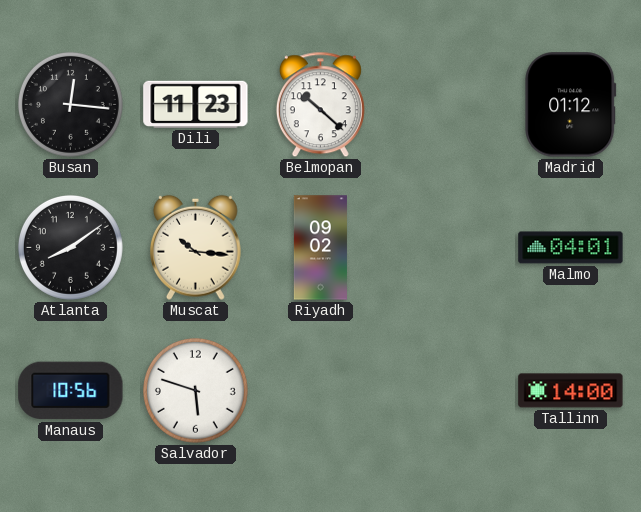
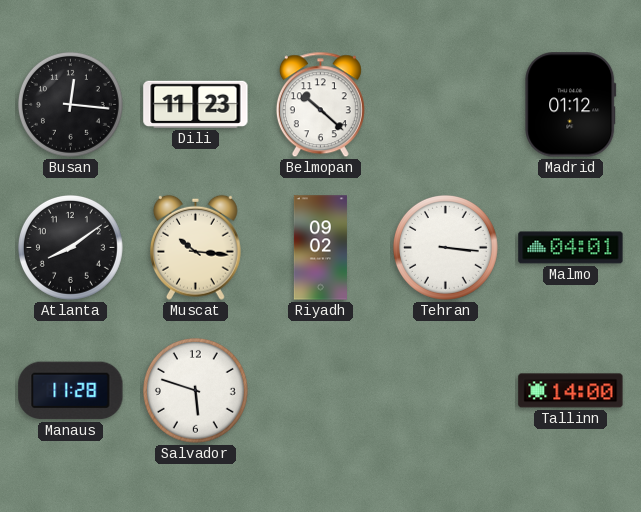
Tehran: none -> 3:16
Manaus: 10:56 -> 11:28
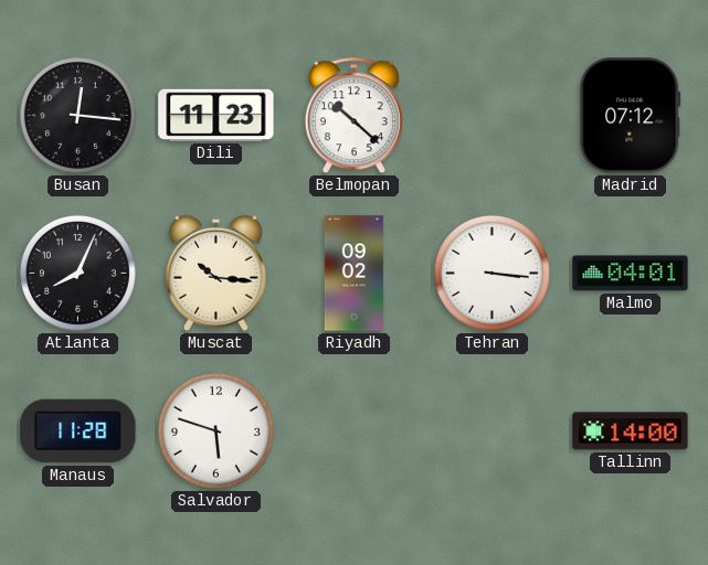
Madrid: 01:12 -> 07:12
Atlanta: 8:09 -> 8:04
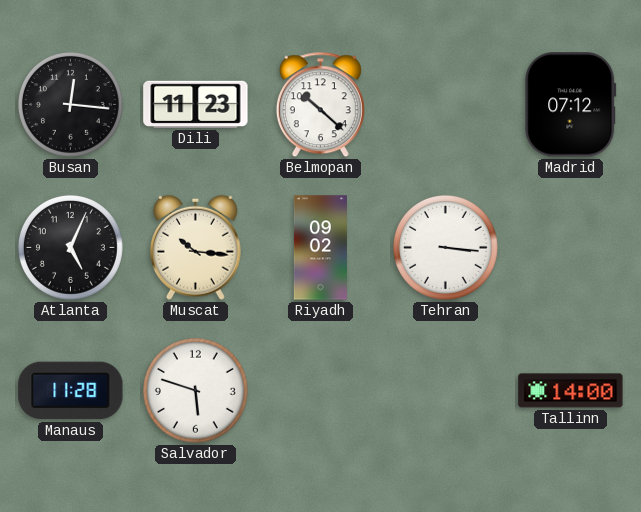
Atlanta: 8:04 -> 5:04
Malmo: 04:01 -> none
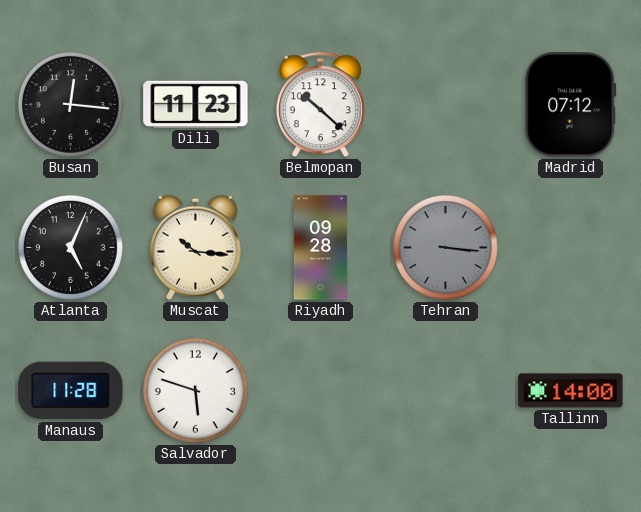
Riyadh: 09:02 -> 09:28
Tehran dial: white -> grey
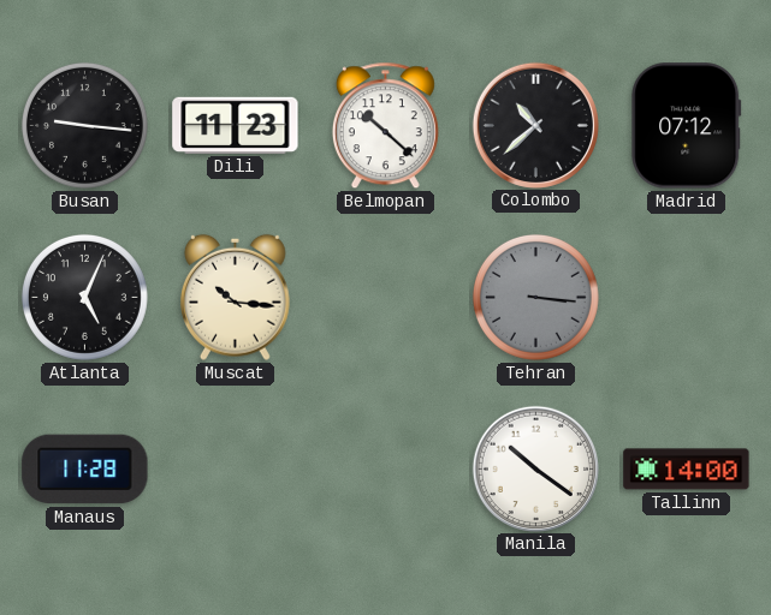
Busan: 12:16 -> 9:16
Colombo: none -> 10:38
Riyadh: 09:28 -> none
Salvador: 5:48 -> none
Manila: none -> 10:21
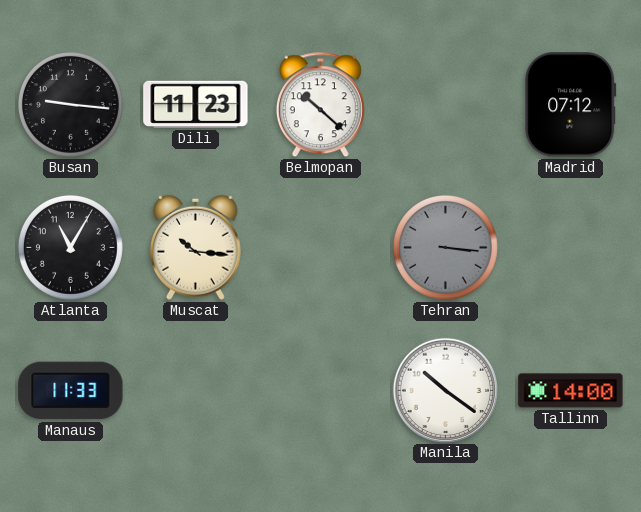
Colombo: 10:38 -> none
Atlanta: 5:04 -> 11:05
Manaus: 11:28 -> 11:33
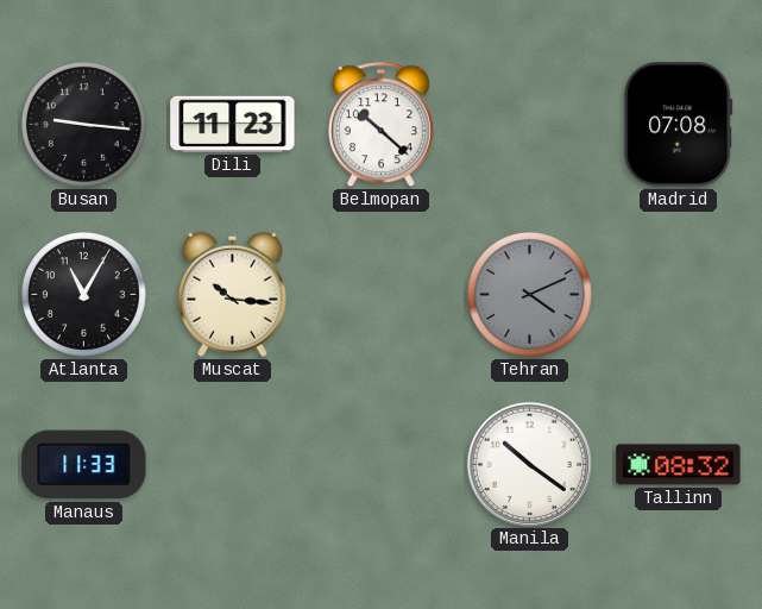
Madrid: 07:12 -> 07:08
Tehran: 3:16 -> 4:11
Tallinn: 14:00 -> 08:32
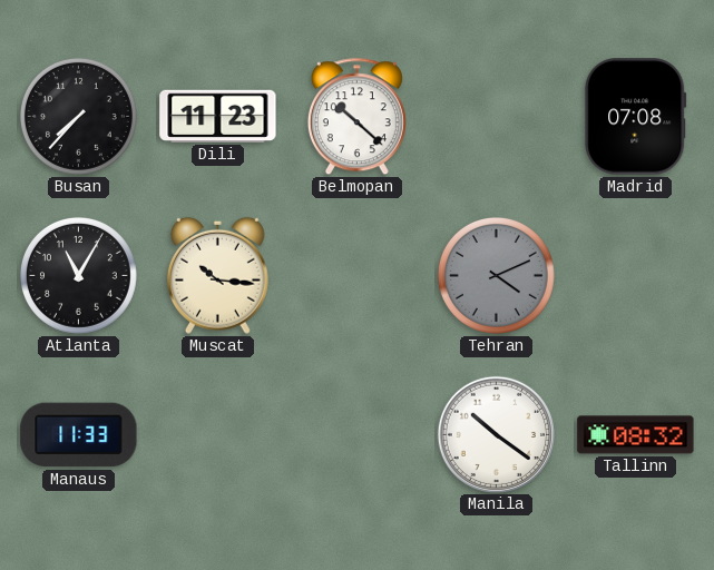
Busan: 9:16 -> 7:37
